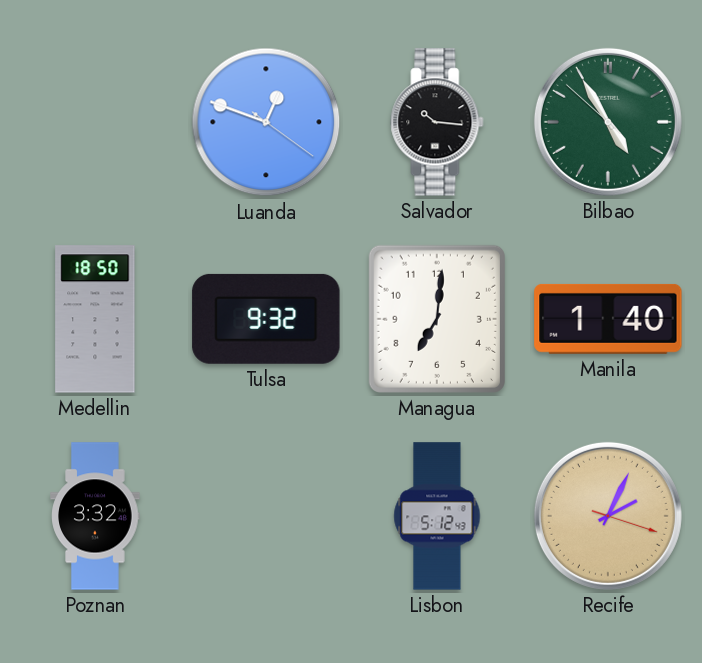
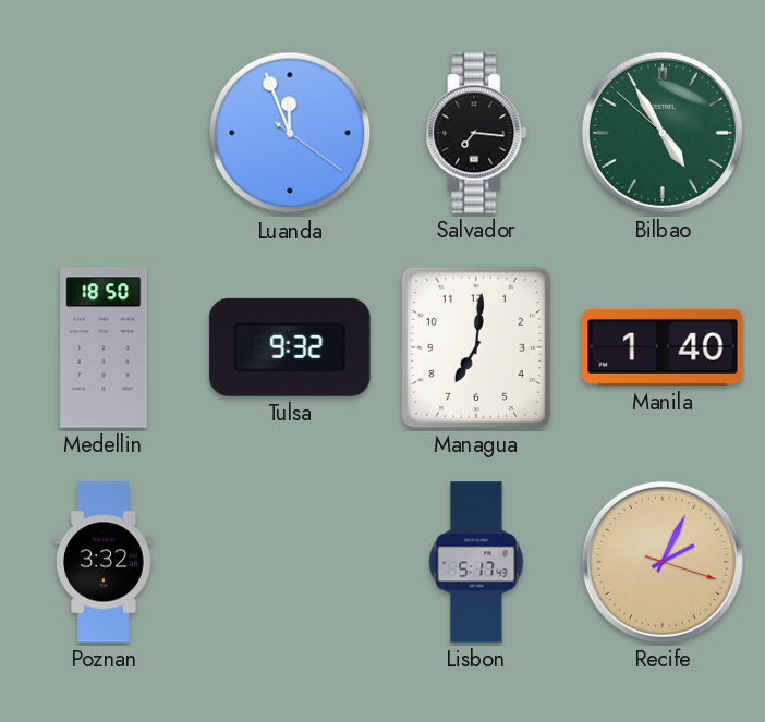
Luanda: 12:48 -> 11:56
Salvador: 10:16 -> 7:16
Lisbon: 5:12 -> 5:17
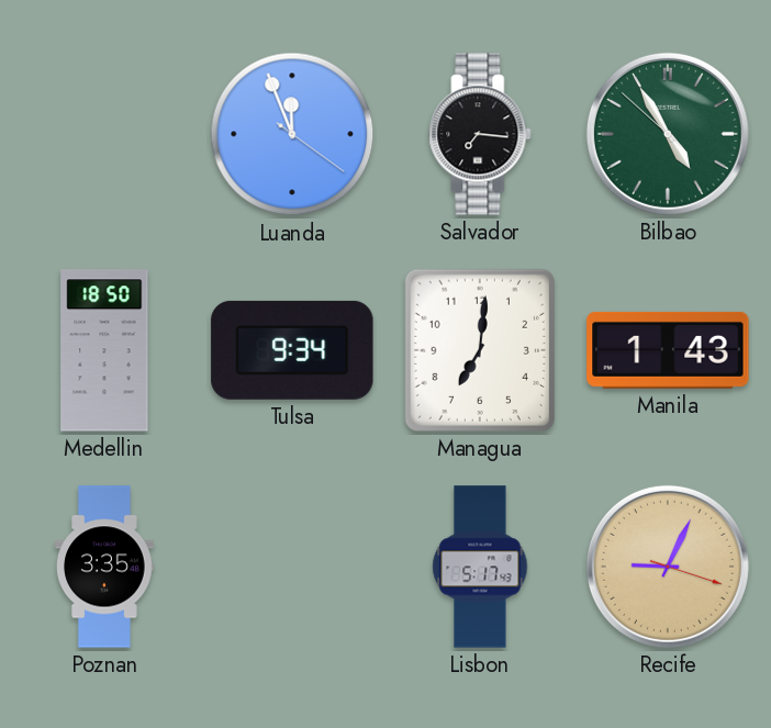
Tulsa: 9:32 -> 9:34
Manila: 1:40 -> 1:43
Poznan: 3:32 -> 3:35
Recife: 2:04 -> 9:04
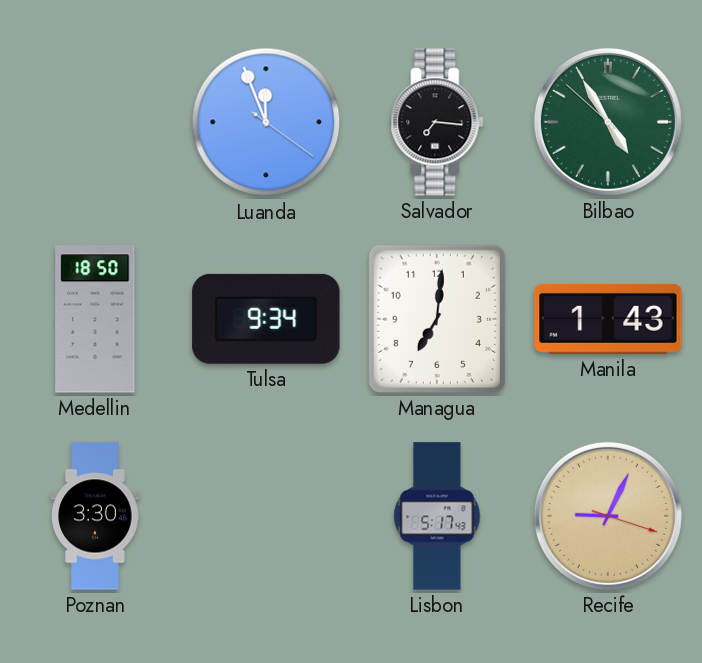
Poznan: 3:35 -> 3:30
